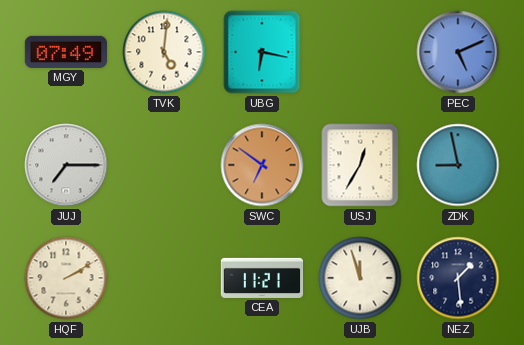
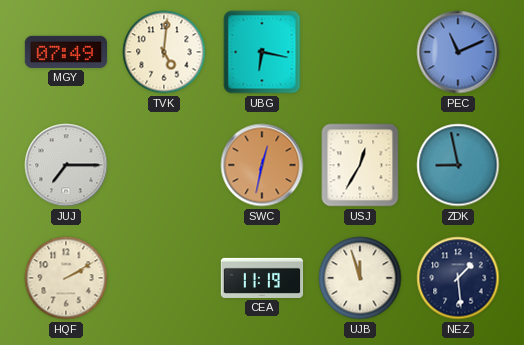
PEC: 5:11 -> 11:11
SWC: 6:51 -> 12:32
CEA: 11:21 -> 11:19
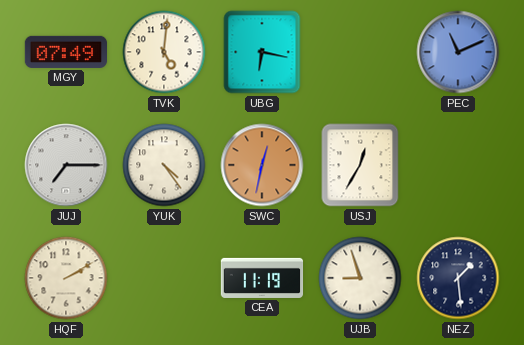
YUK: none -> 4:24
ZDK: 8:58 -> none
UJB: 11:57 -> 8:57
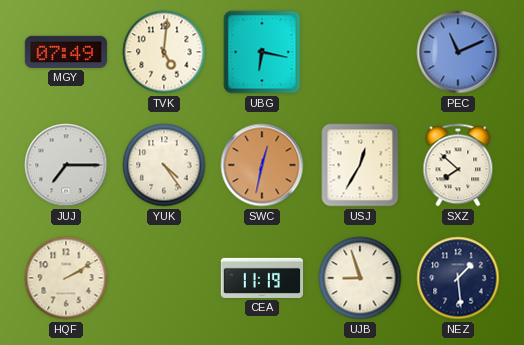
SXZ: none -> 7:52
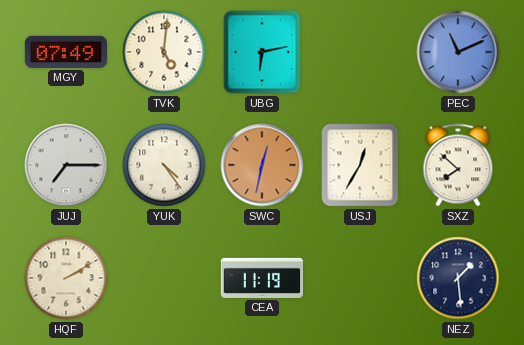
UBG: 6:17 -> 6:13
UJB: 8:57 -> none
